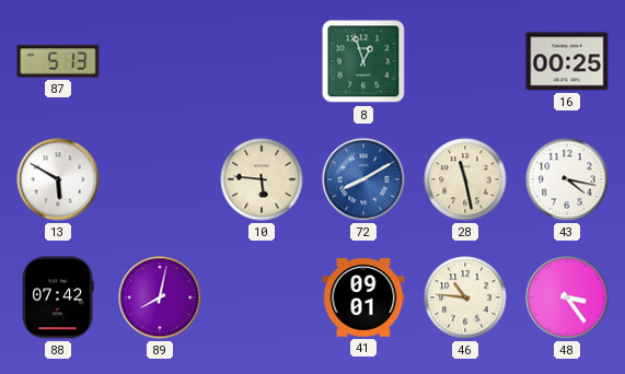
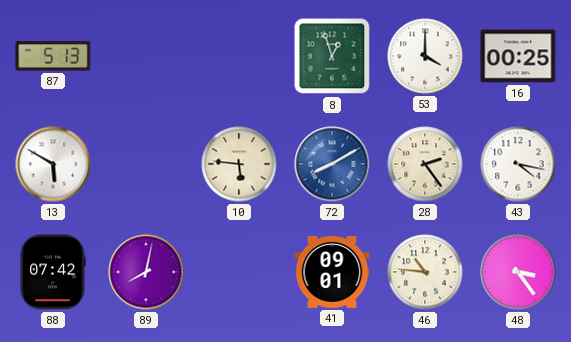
53: none -> 4:00
28: 11:28 -> 2:24
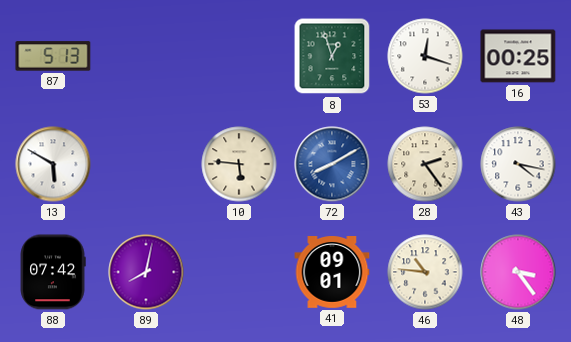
53: 4:00 -> 12:18
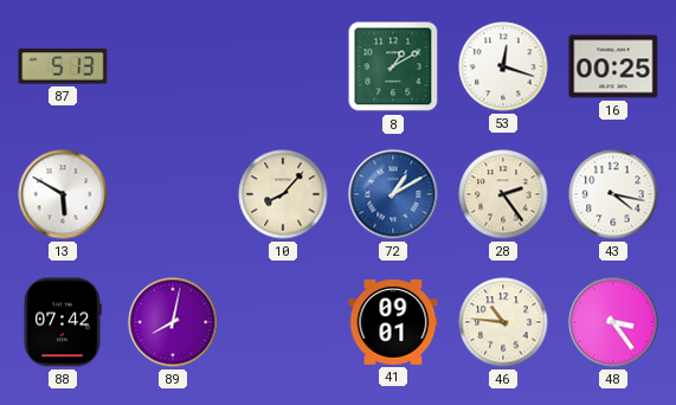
8: 12:57 -> 1:10
10: 5:46 -> 8:07
72: 8:10 -> 1:10
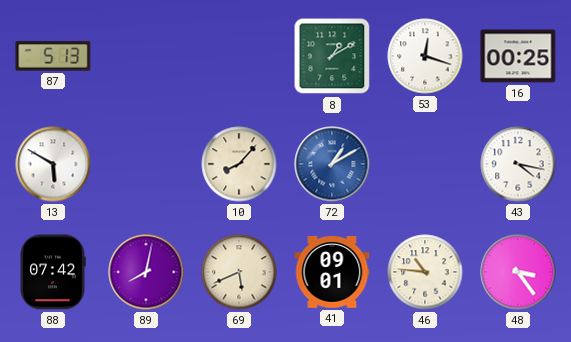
28: 2:24 -> none
69: none -> 5:41
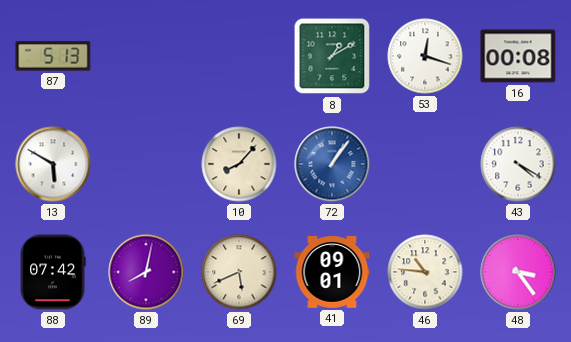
16: 00:25 -> 00:08
72: 1:10 -> 1:06
43: 4:17 -> 4:20
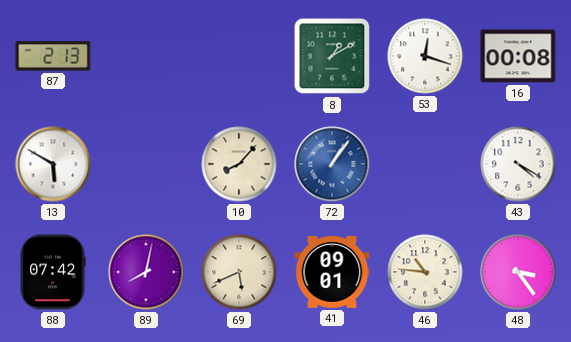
87: 5:13 -> 2:13
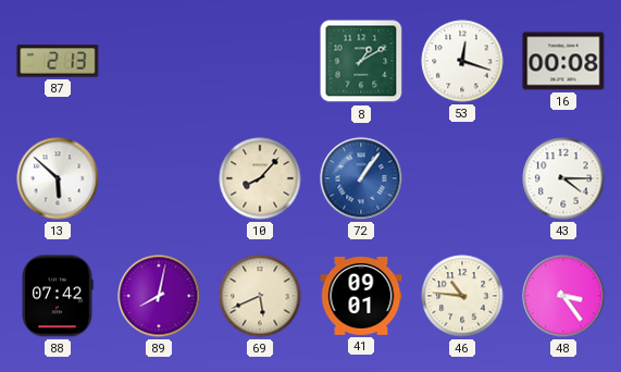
13: 5:50 -> 5:52
43: 4:20 -> 4:15
